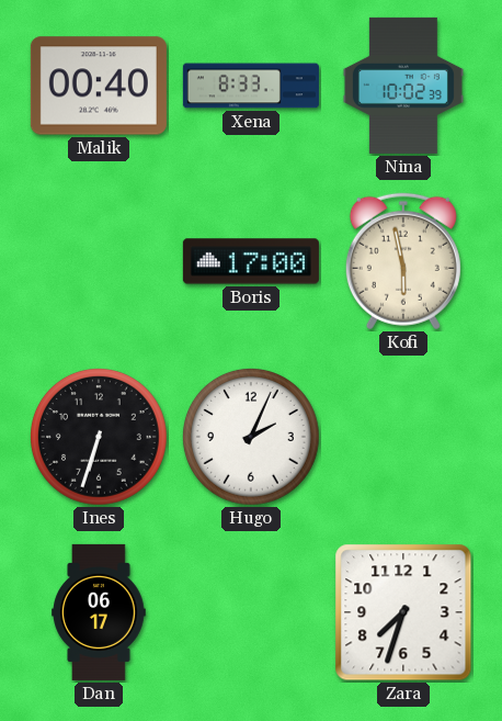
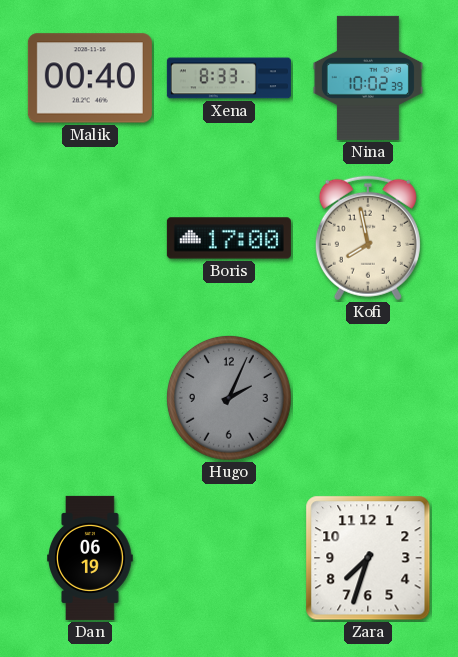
Kofi: 5:58 -> 7:58
Ines: 6:33 -> none
Hugo dial: white -> grey
Dan: 06:17 -> 06:19
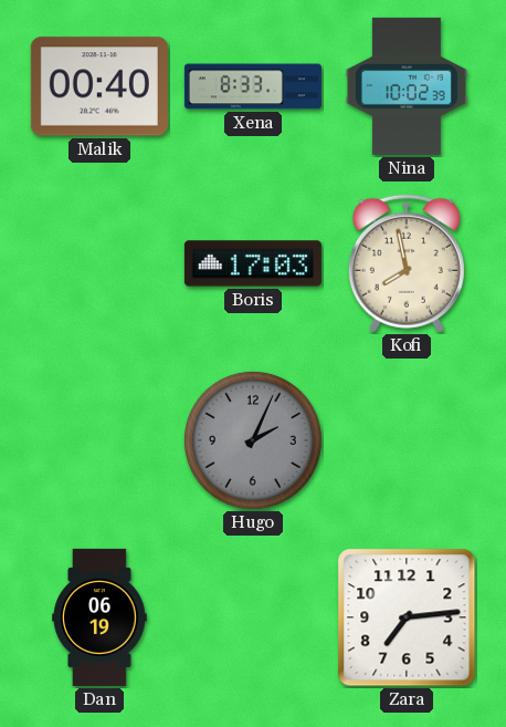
Boris: 17:00 -> 17:03
Zara: 7:33 -> 7:14
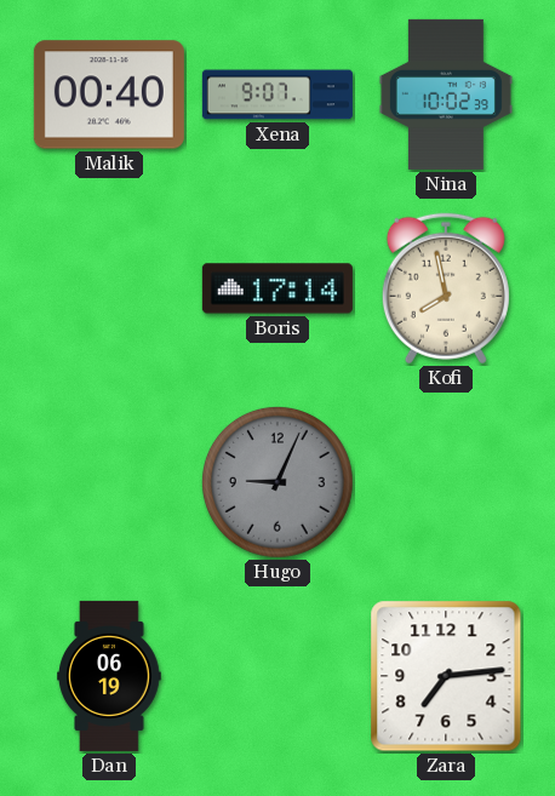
Xena: 8:33 -> 9:07
Boris: 17:03 -> 17:14
Hugo: 2:04 -> 9:04
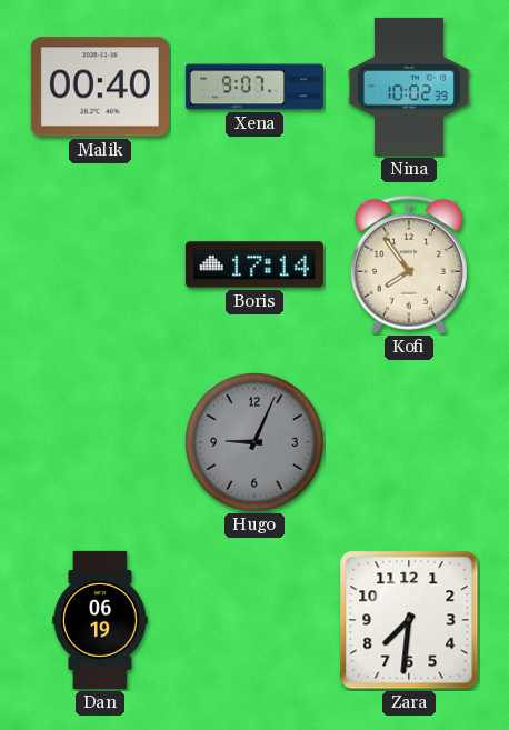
Kofi: 7:58 -> 7:54
Zara: 7:14 -> 7:31
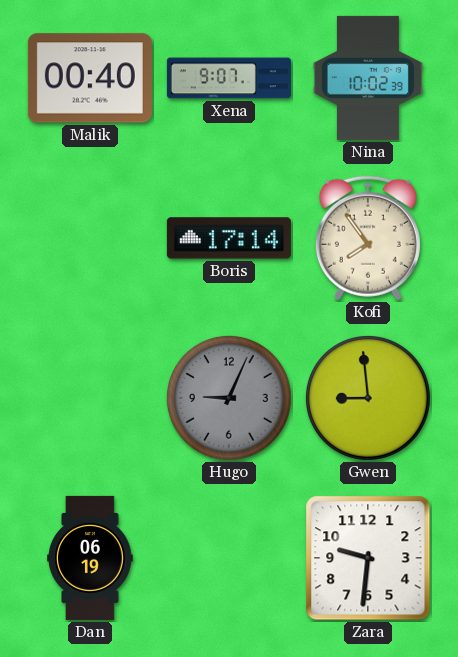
Gwen: none -> 8:59
Zara: 7:31 -> 9:31
